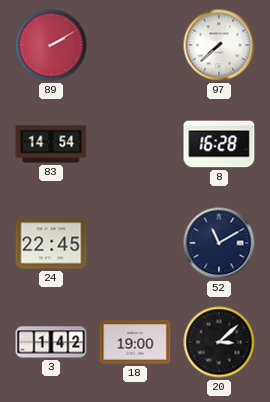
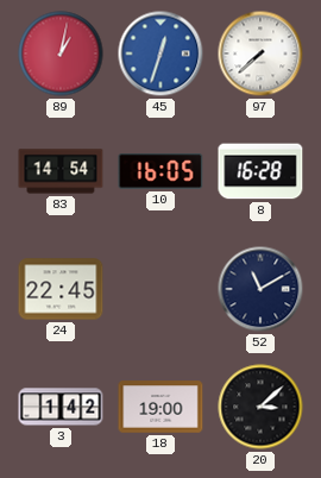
89: 2:10 -> 1:02
45: none -> 12:33
10: none -> 16:05
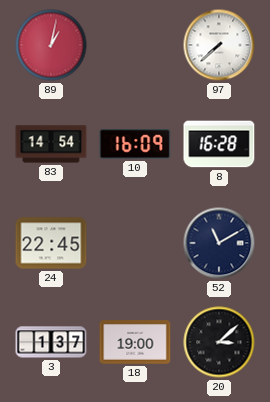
45: 12:33 -> none
10: 16:05 -> 16:09
3: 1:42 -> 1:37
